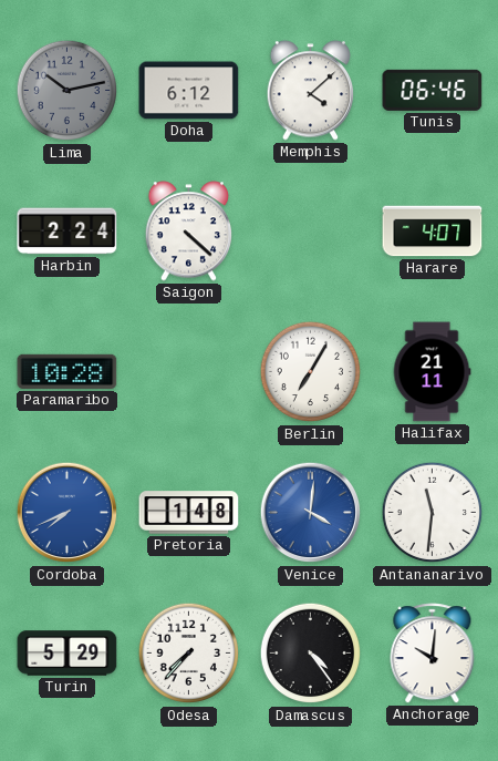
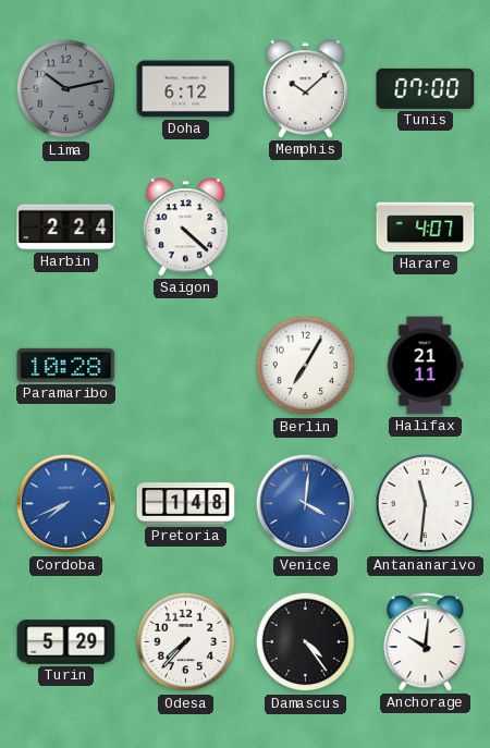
Memphis: 4:08 -> 10:08
Tunis: 06:46 -> 07:00
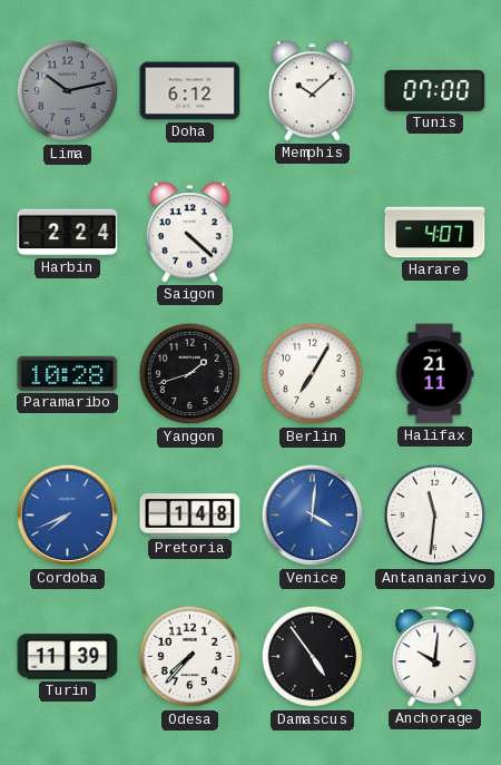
Yangon: none -> 1:42
Turin: 5:29 -> 11:39
Damascus: 4:24 -> 4:54
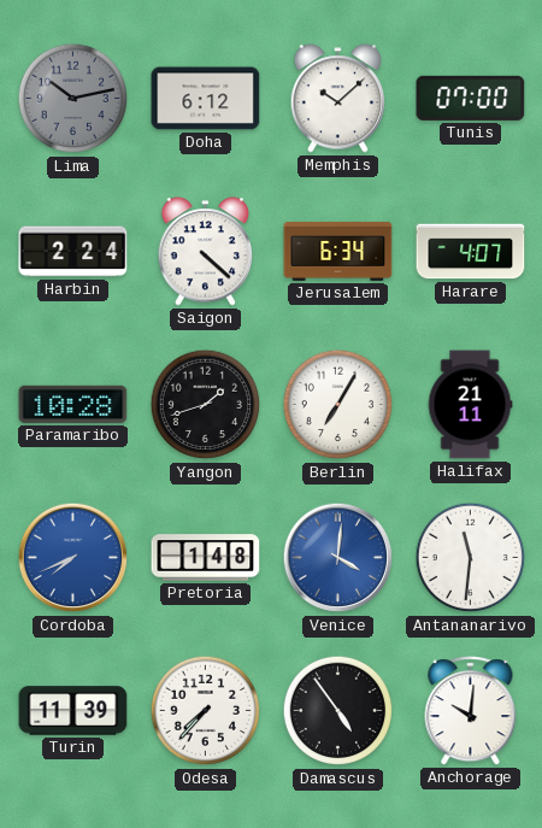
Jerusalem: none -> 6:34
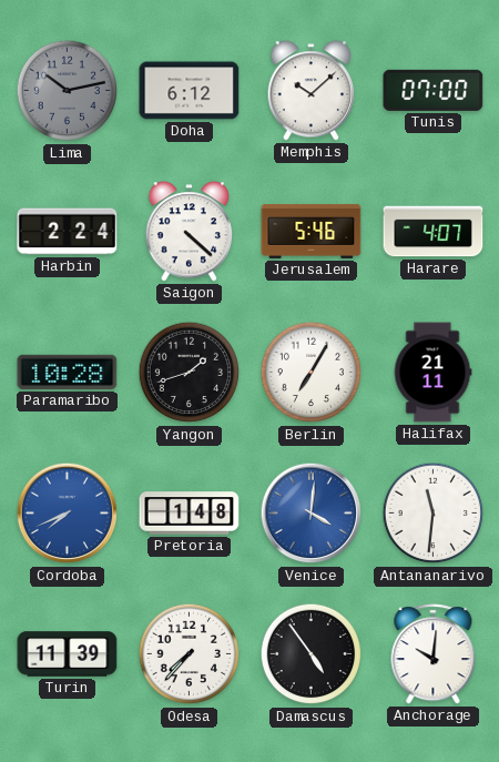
Jerusalem: 6:34 -> 5:46
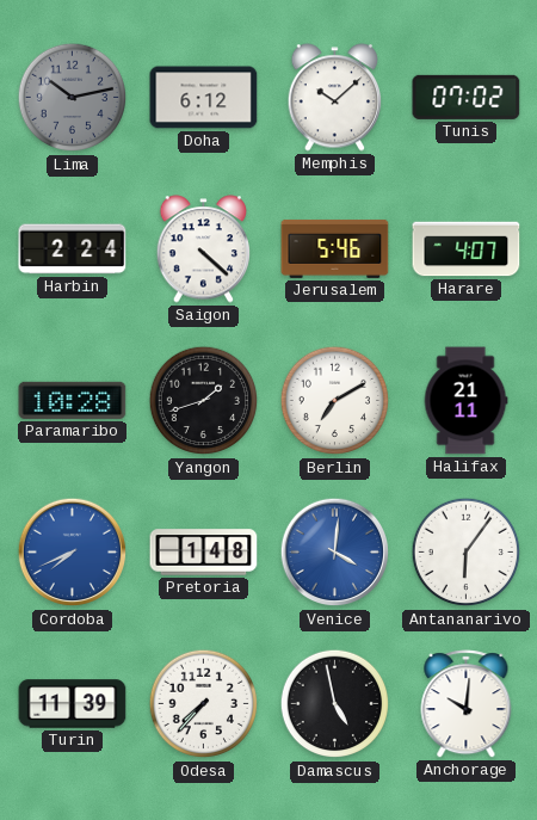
Tunis: 07:00 -> 07:02
Berlin: 7:05 -> 7:10
Antananarivo: 11:31 -> 6:06
Damascus: 4:54 -> 4:58
